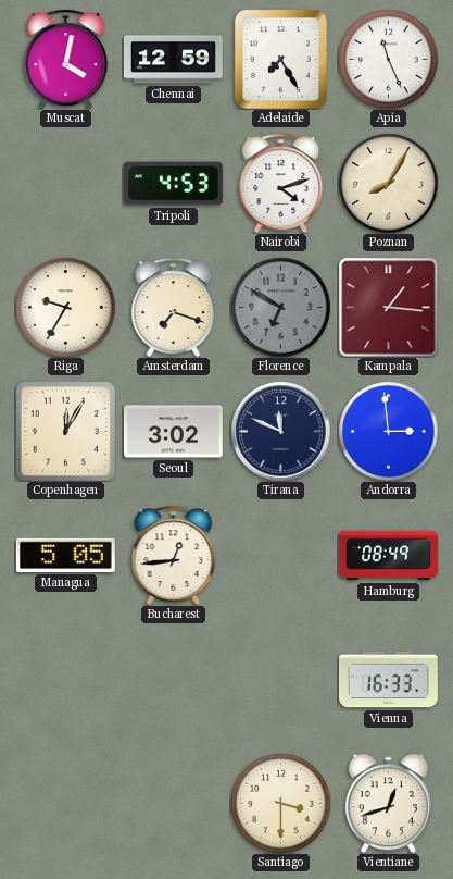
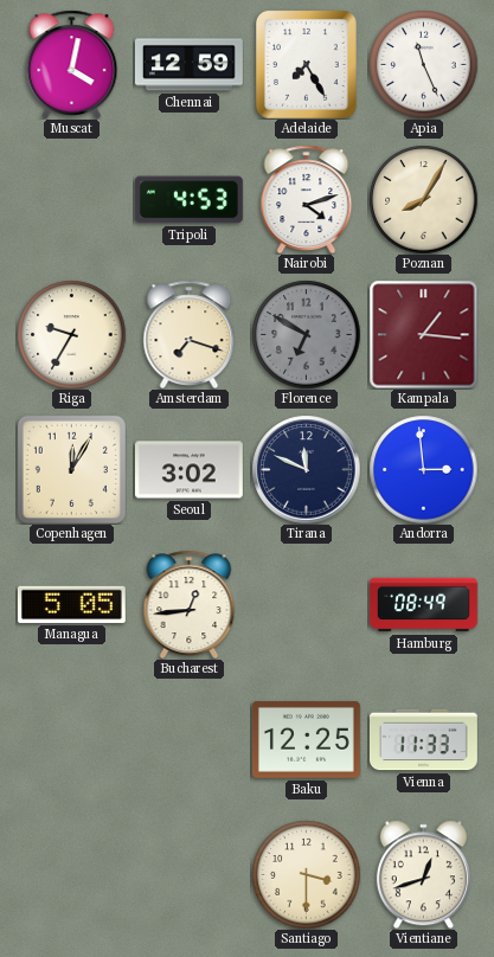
Baku: none -> 12:25
Vienna: 16:33 -> 11:33
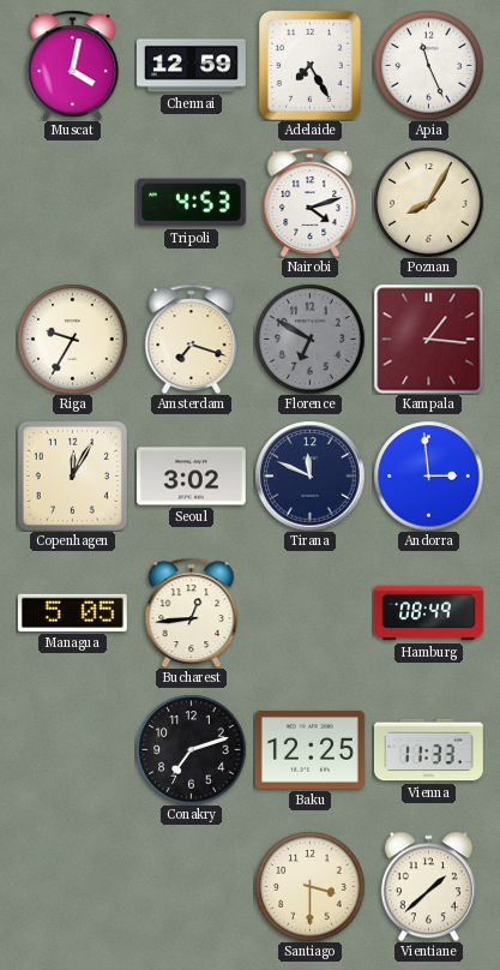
Conakry: none -> 7:12
Vientiane: 12:42 -> 1:38
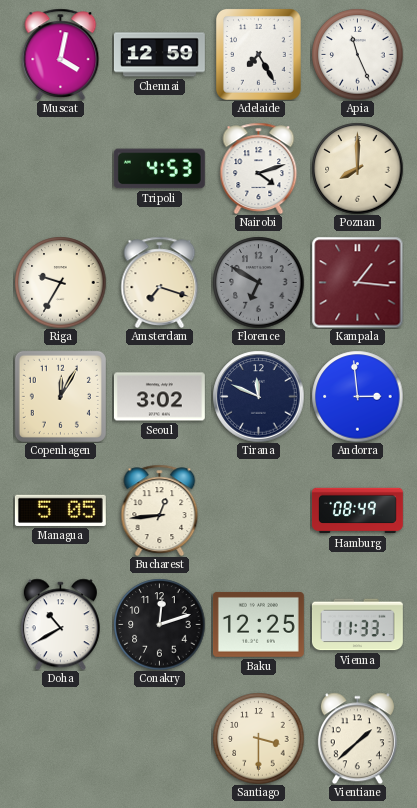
Poznan: 8:05 -> 8:00
Doha: none -> 10:40
Conakry: 7:12 -> 12:12
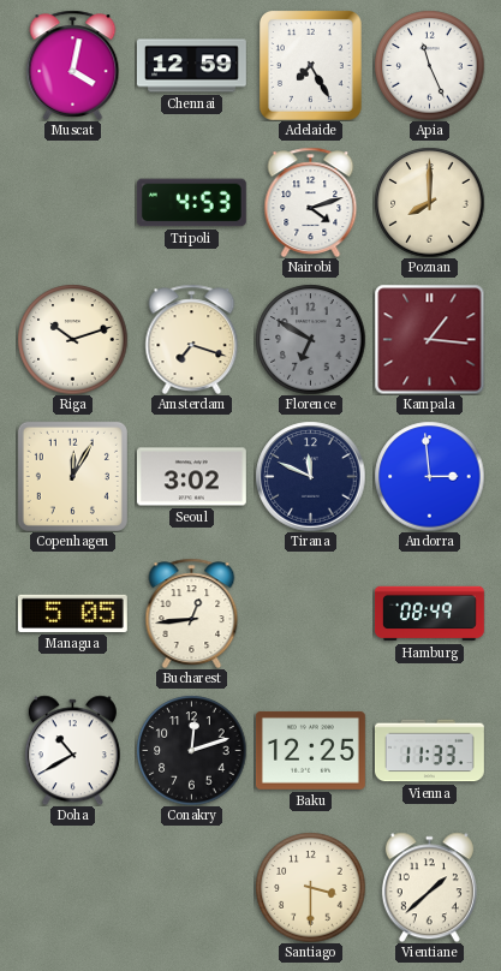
Riga: 9:35 -> 10:12
